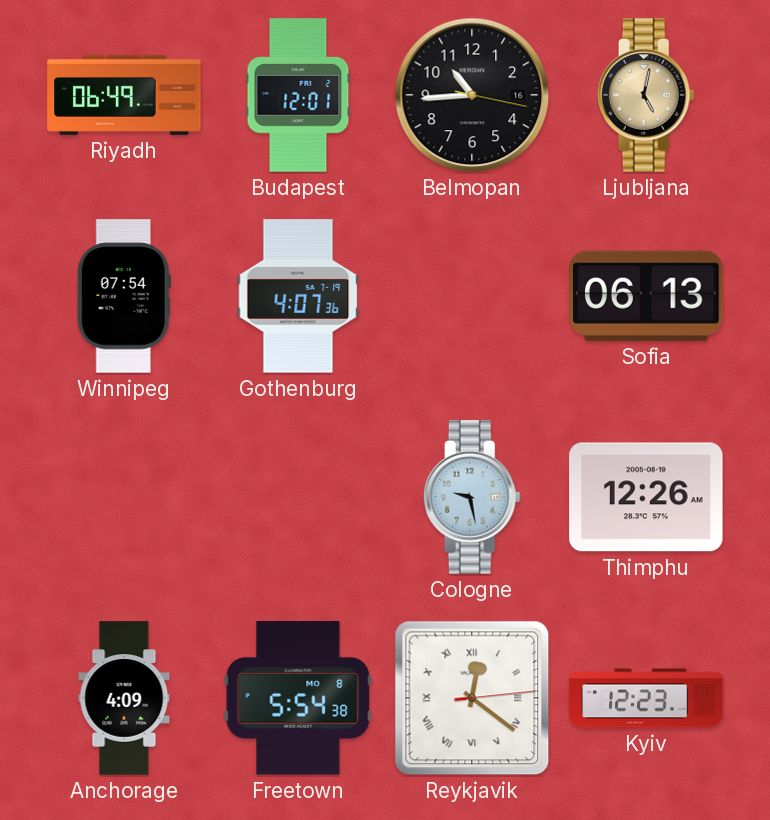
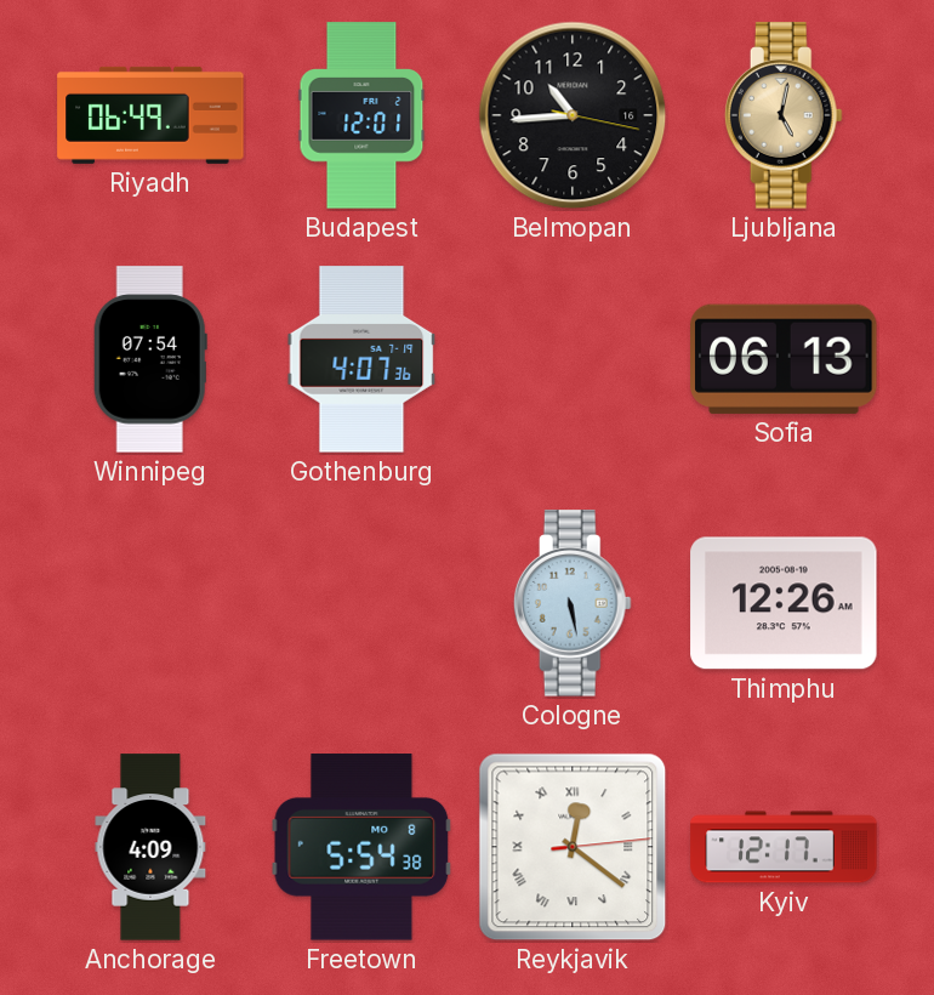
Cologne: 9:28 -> 5:28
Kyiv: 12:23 -> 12:17
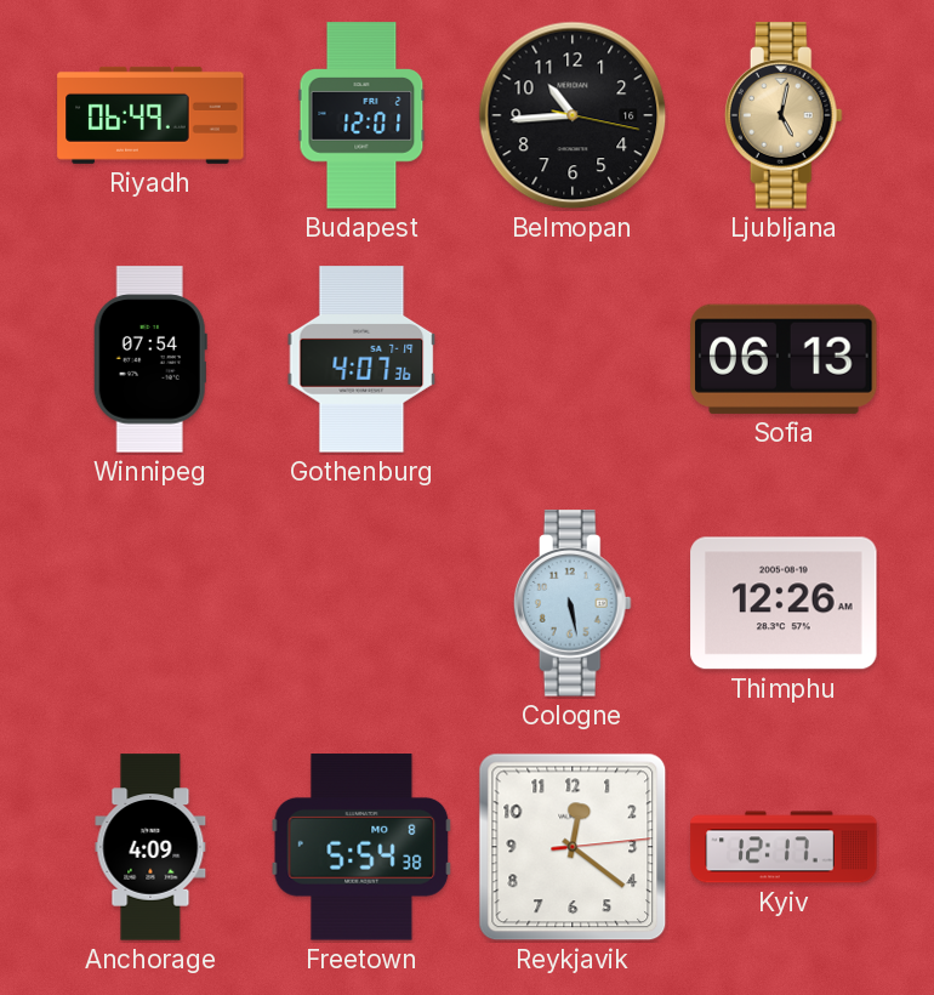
Reykjavik numerals: Roman -> Arabic
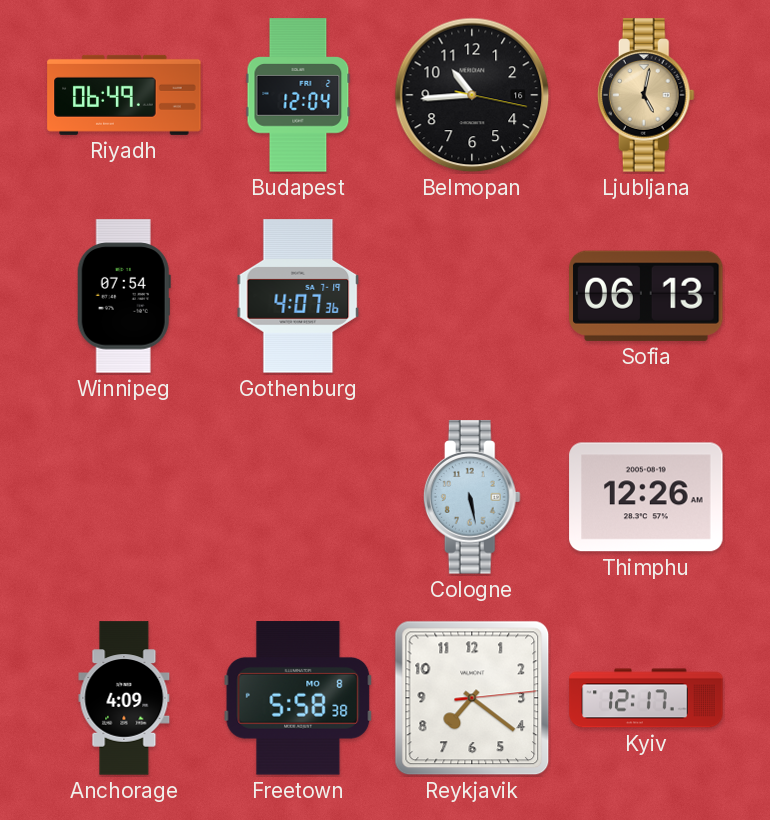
Budapest: 12:01 -> 12:04
Freetown: 5:54 -> 5:58
Reykjavik: 12:21 -> 7:21
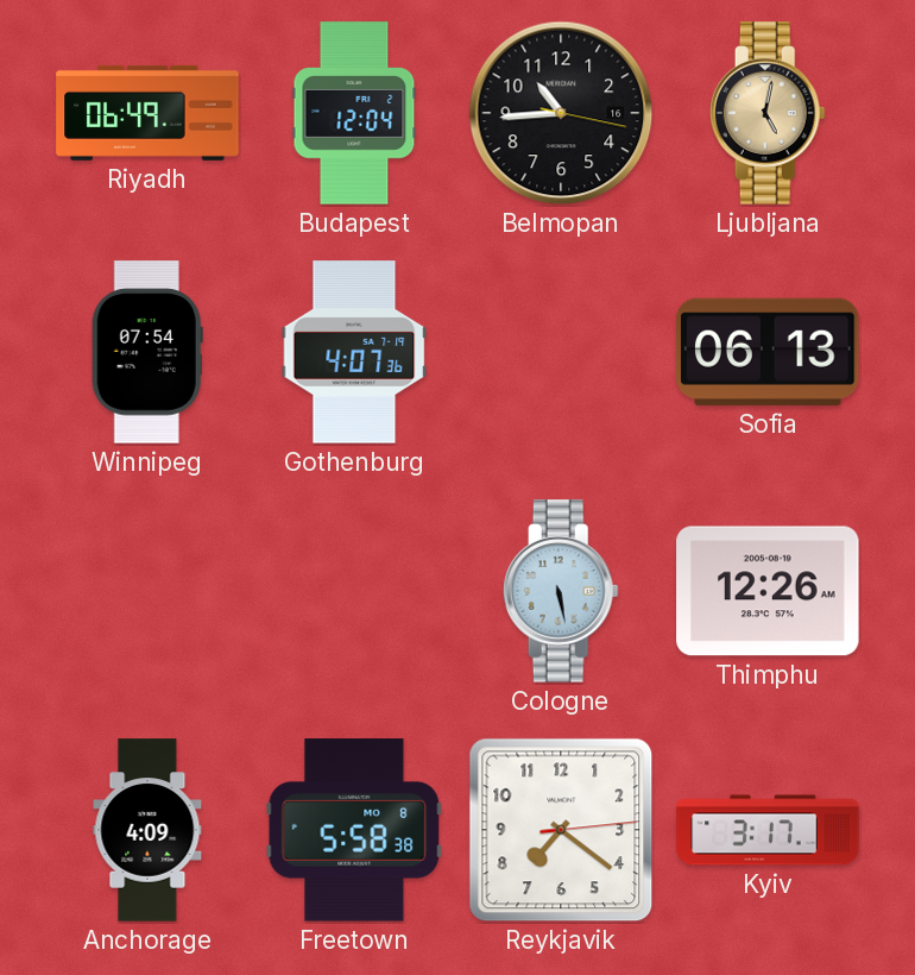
Kyiv: 12:17 -> 3:17
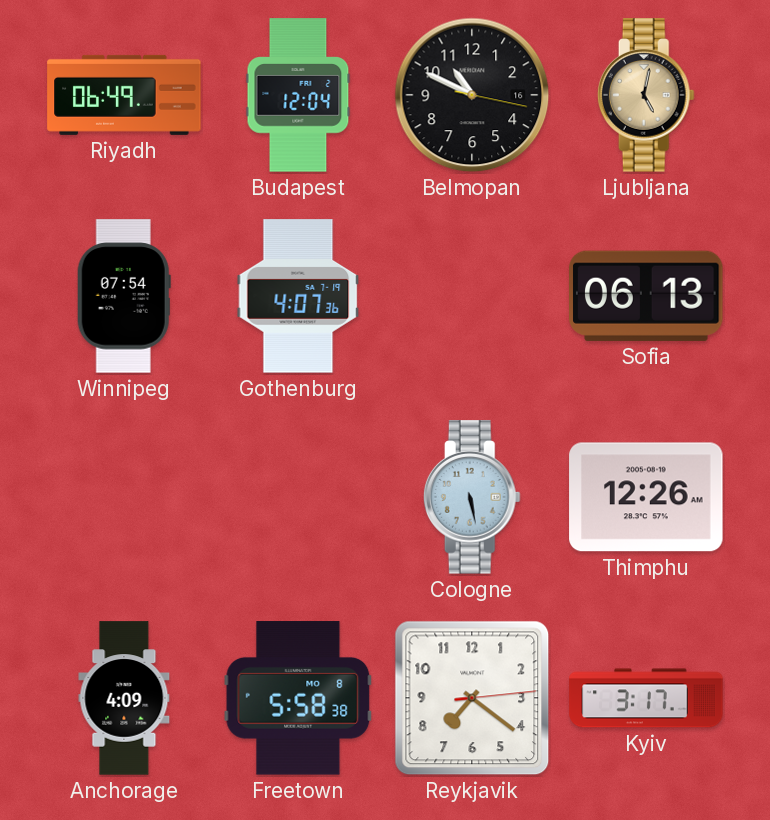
Belmopan: 10:44 -> 10:49
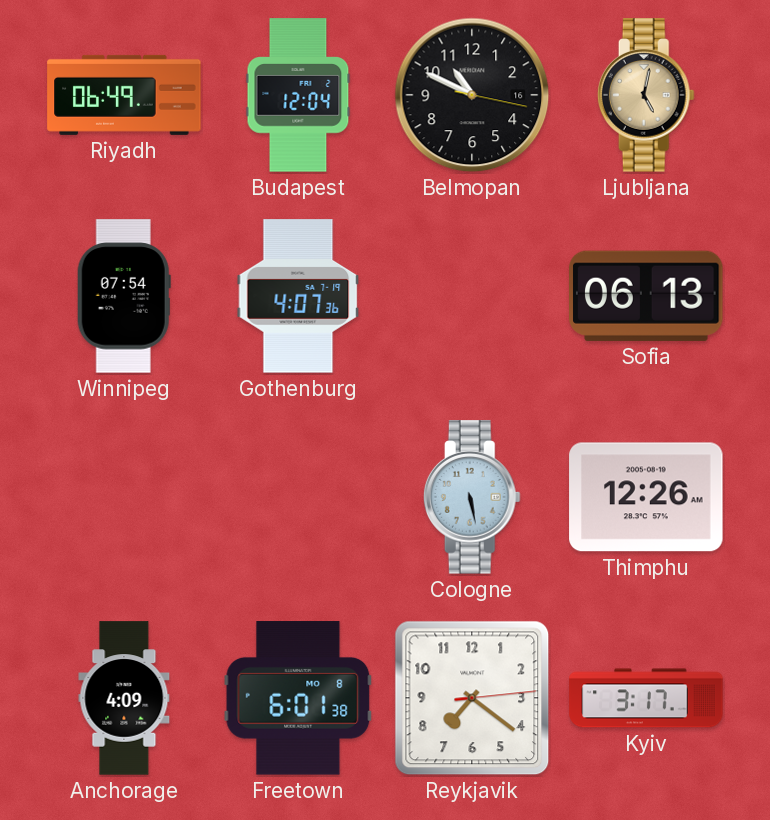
Freetown: 5:58 -> 6:01
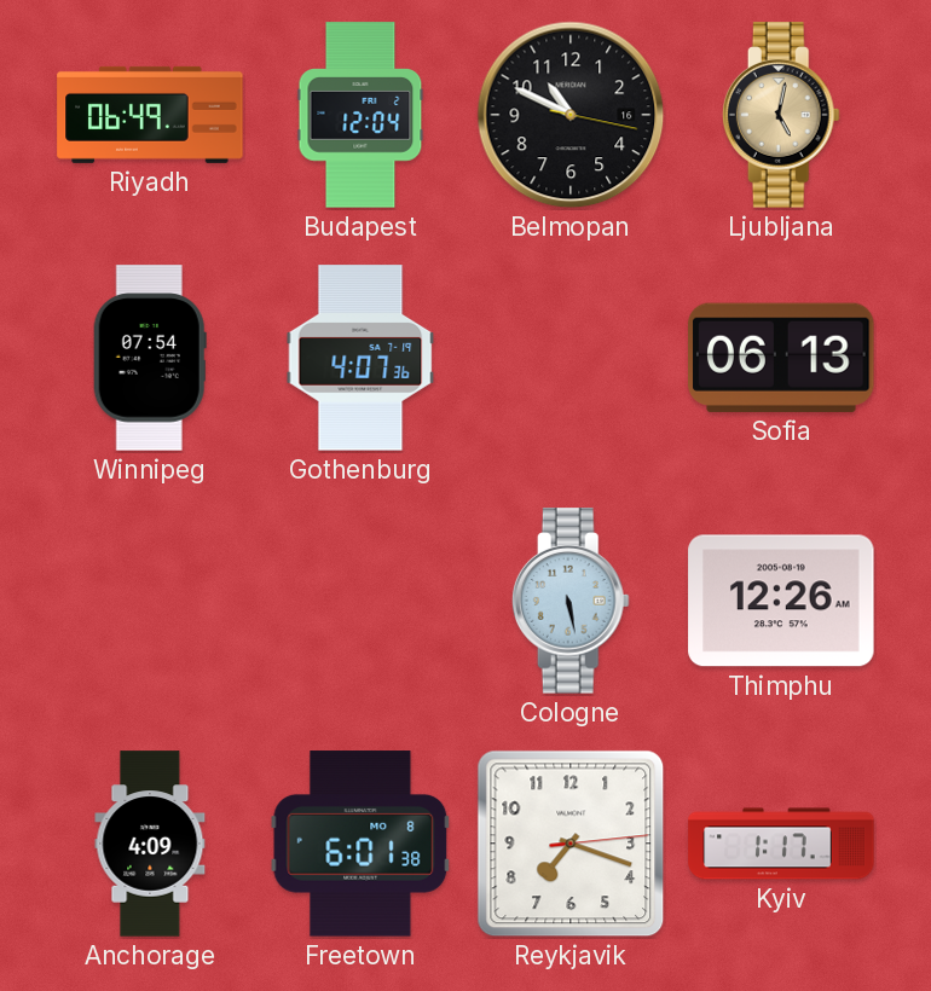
Reykjavik: 7:21 -> 7:18
Kyiv: 3:17 -> 1:17
